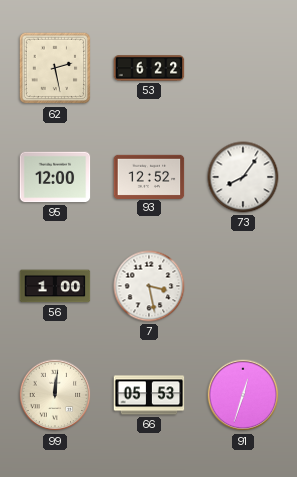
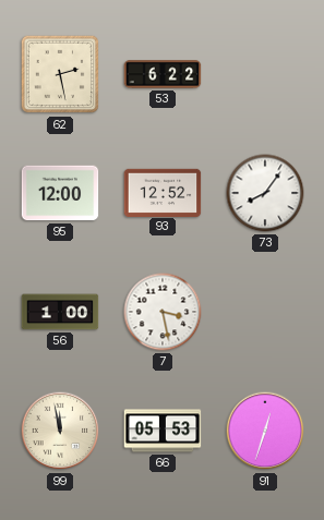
99: 12:01 -> 11:58
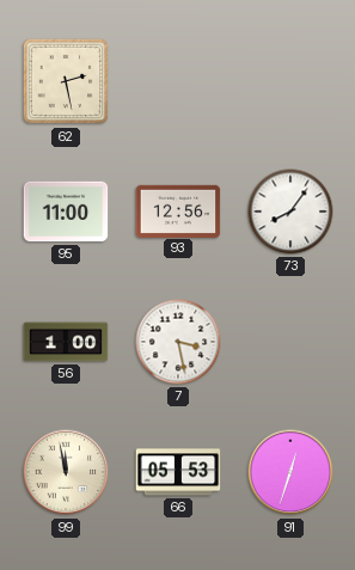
53: 6:22 -> none
95: 12:00 -> 11:00
93: 12:52 -> 12:56
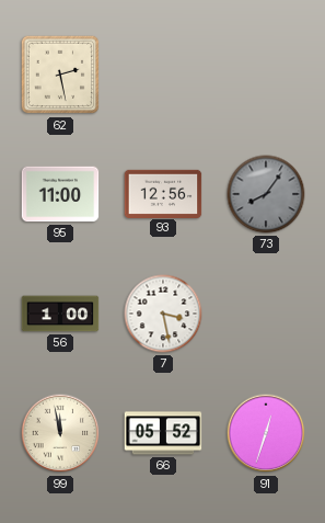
73 dial: white -> grey
66: 05:53 -> 05:52
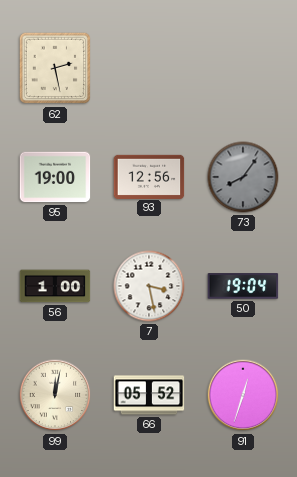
95: 11:00 -> 19:00
50: none -> 19:04
99: 11:58 -> 12:02
